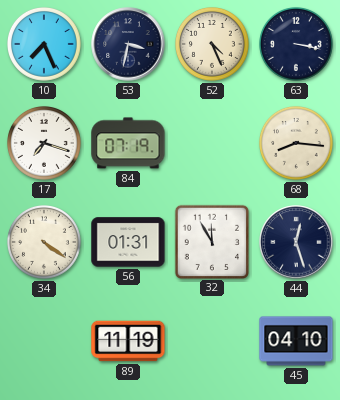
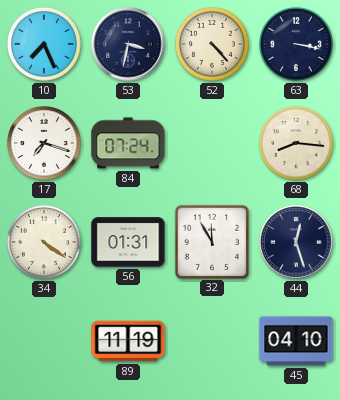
52: 4:26 -> 4:23
84: 07:19 -> 07:24
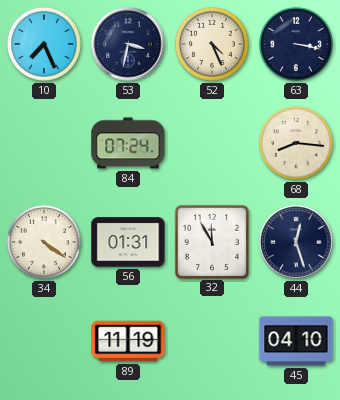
52: 4:23 -> 4:26
17: 7:18 -> none
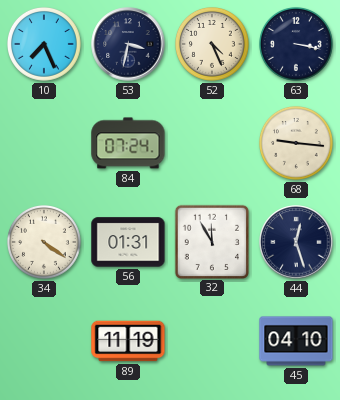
68: 8:16 -> 9:16
